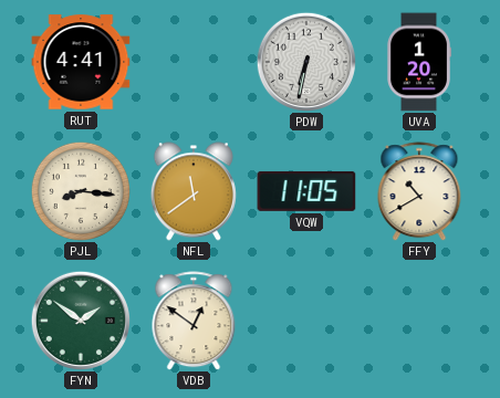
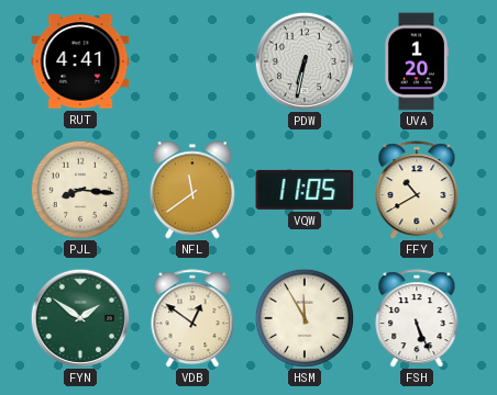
HSM: none -> 11:55
FSH: none -> 5:26
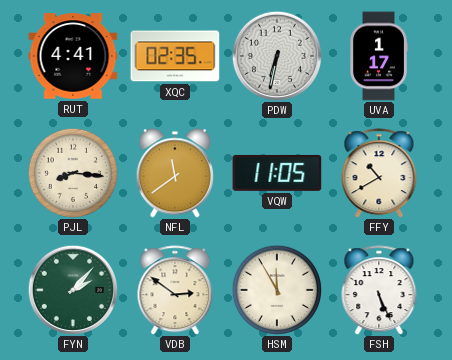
XQC: none -> 02:35
UVA: 1:20 -> 1:17
FYN: 1:51 -> 2:07
VDB: 12:51 -> 2:51
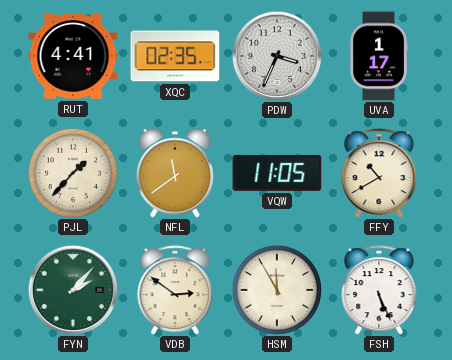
PDW: 6:32 -> 3:34
PJL: 8:16 -> 1:37
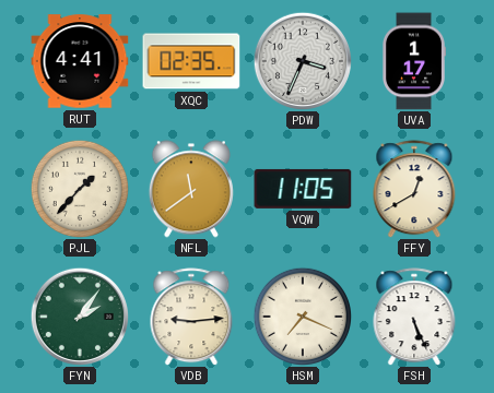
FFY: 10:40 -> 12:40
FYN: 2:07 -> 2:06
VDB: 2:51 -> 9:14
HSM: 11:55 -> 7:19
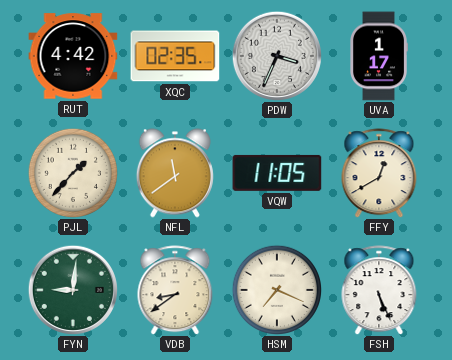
RUT: 4:41 -> 4:42
FYN: 2:06 -> 9:01
VDB: 9:14 -> 8:39
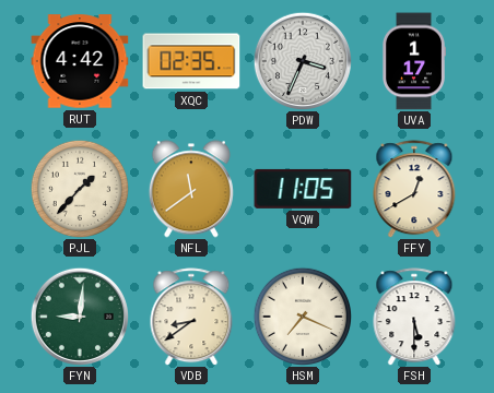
FSH: 5:26 -> 5:30
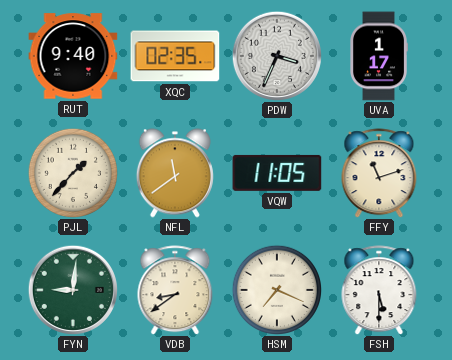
RUT: 4:42 -> 9:40
FFY: 12:40 -> 11:12
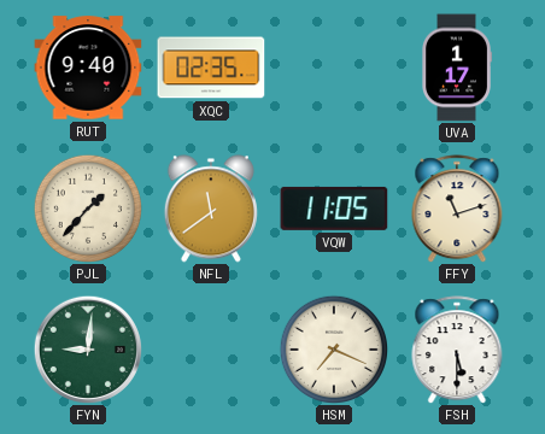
PDW: 3:34 -> none
VDB: 8:39 -> none
